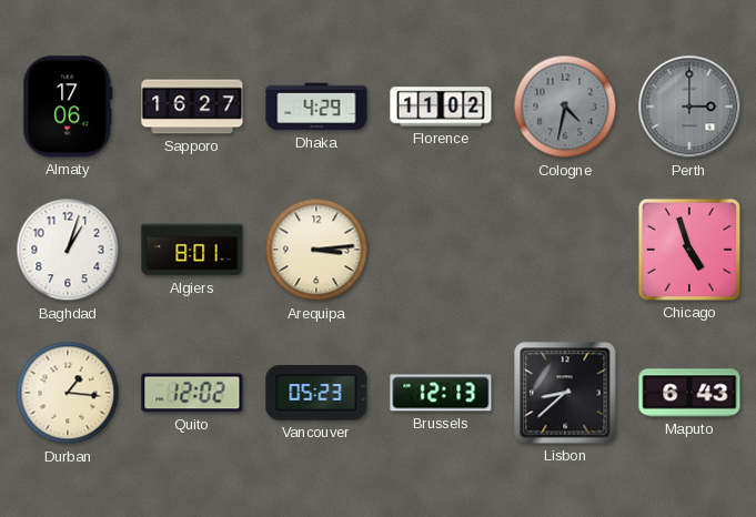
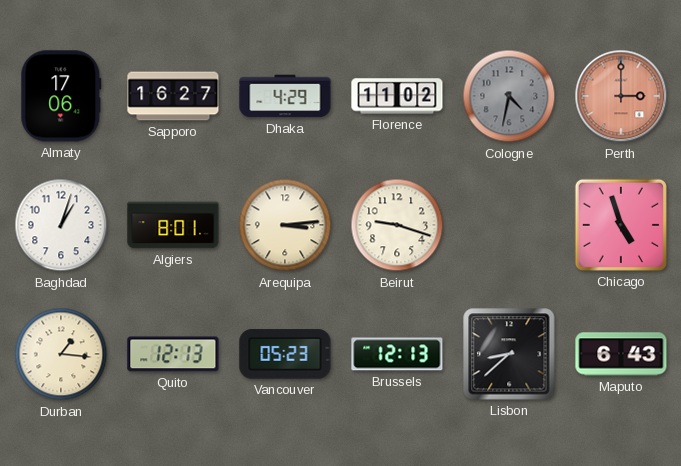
Perth dial: grey -> salmon
Beirut: none -> 9:18
Quito: 12:02 -> 12:13
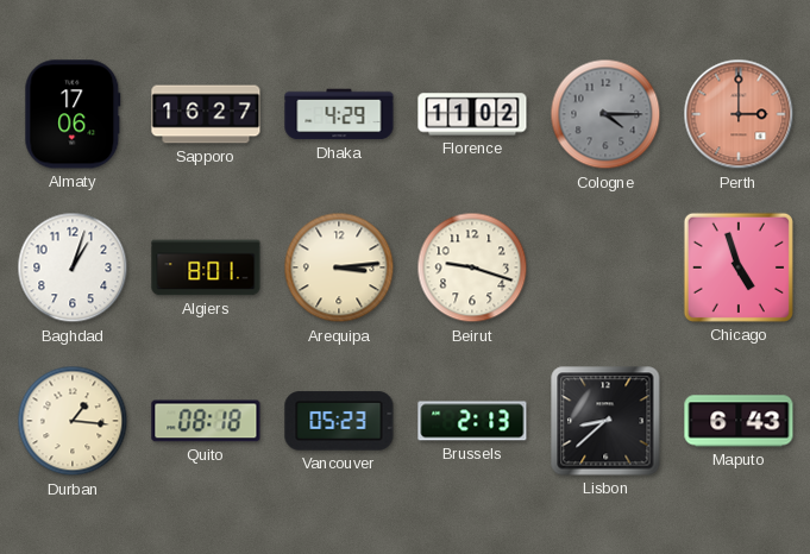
Cologne: 4:32 -> 4:15
Quito: 12:13 -> 08:18
Brussels: 12:13 -> 2:13
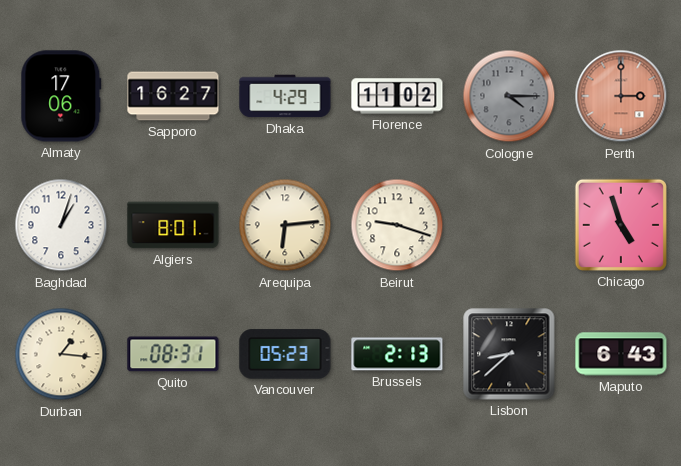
Arequipa: 3:14 -> 6:14
Quito: 08:18 -> 08:31
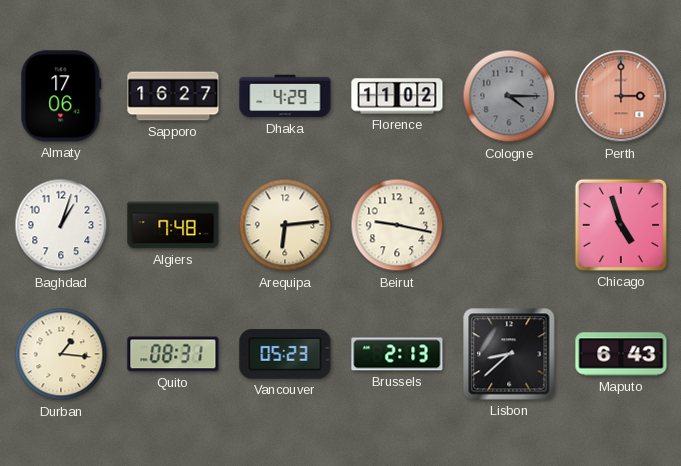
Algiers: 8:01 -> 7:48
Beirut: 9:18 -> 9:17
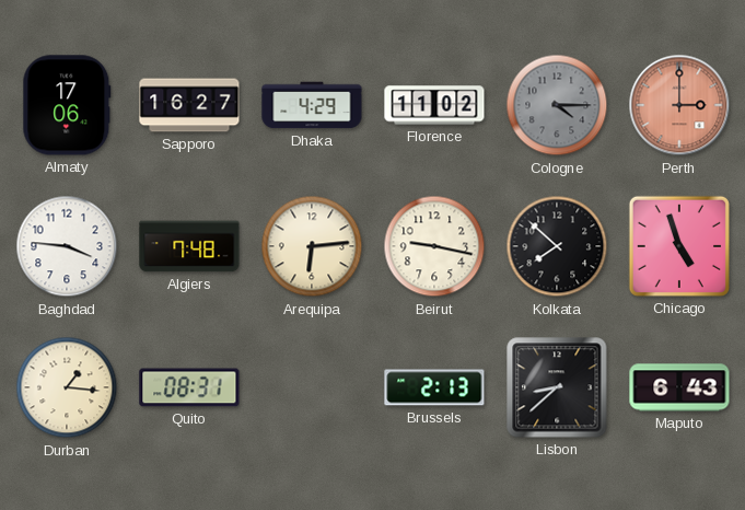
Baghdad: 1:03 -> 3:46
Kolkata: none -> 7:52
Vancouver: 05:23 -> none
